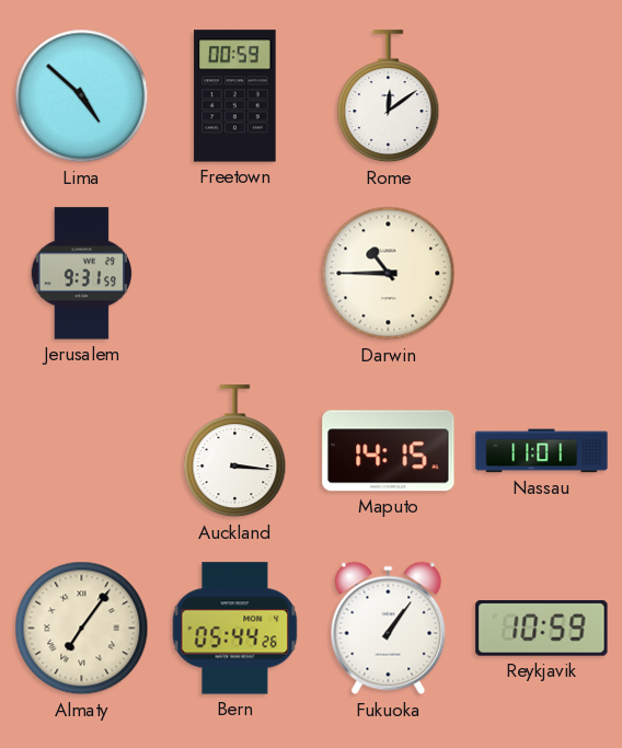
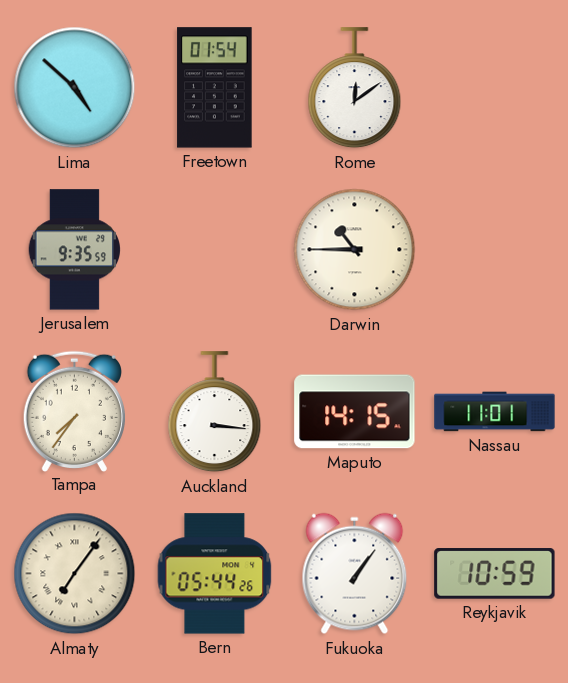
Freetown: 00:59 -> 01:54
Jerusalem: 9:31 -> 9:35
Tampa: none -> 7:36
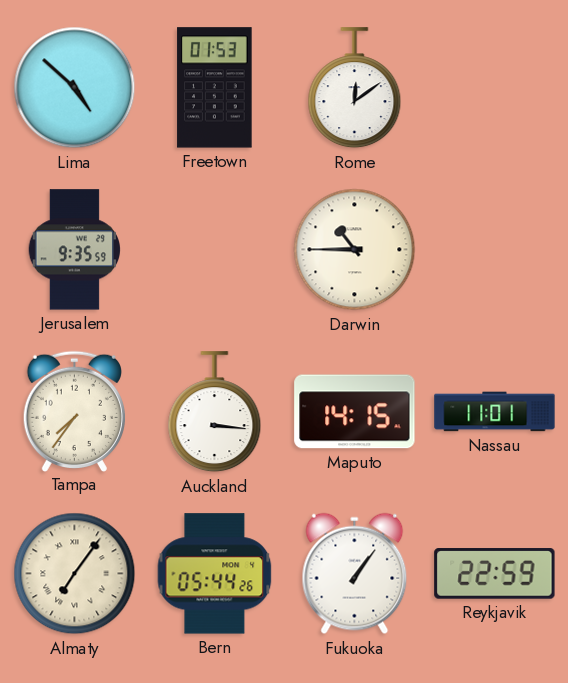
Freetown: 01:54 -> 01:53
Reykjavik: 10:59 -> 22:59
